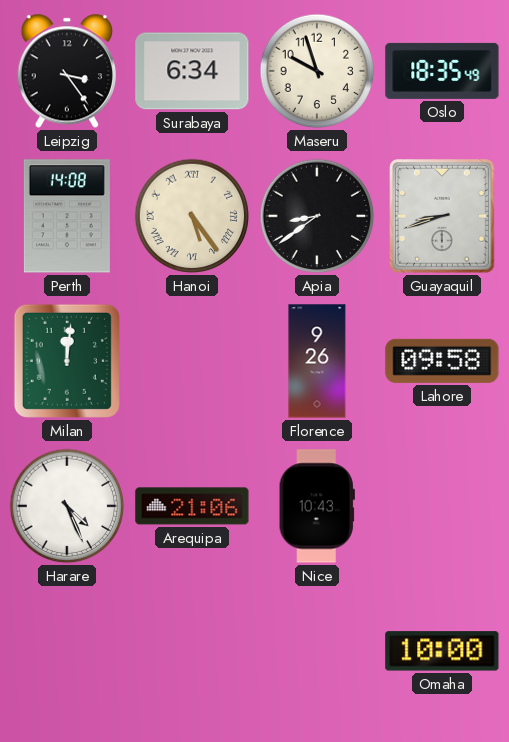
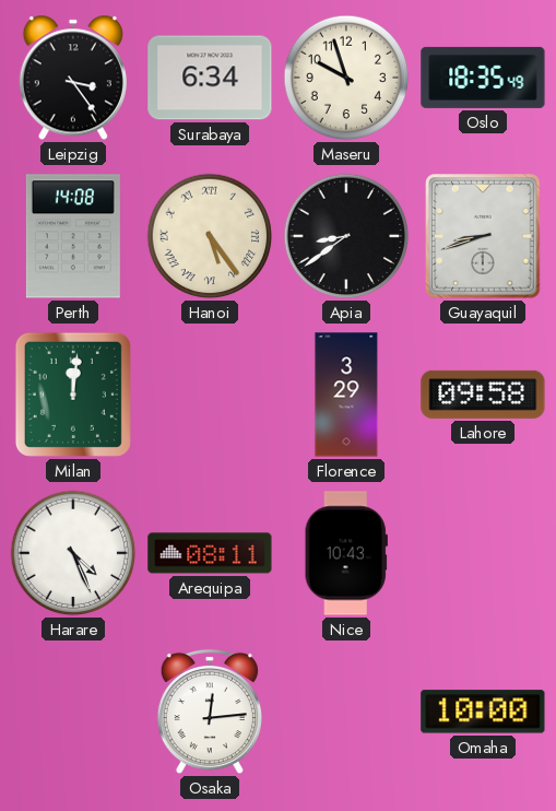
Florence: 9:26 -> 3:29
Arequipa: 21:06 -> 08:11
Osaka: none -> 12:14
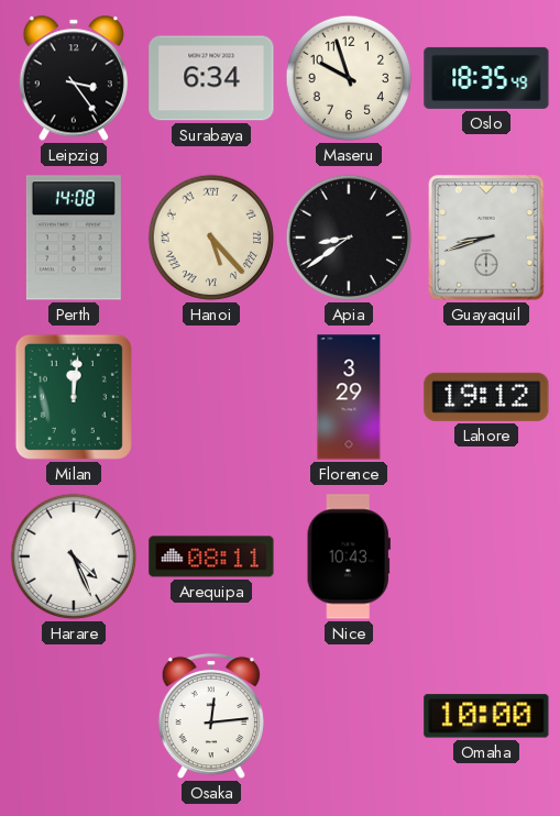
Hanoi: 5:24 -> 5:23
Lahore: 09:58 -> 19:12
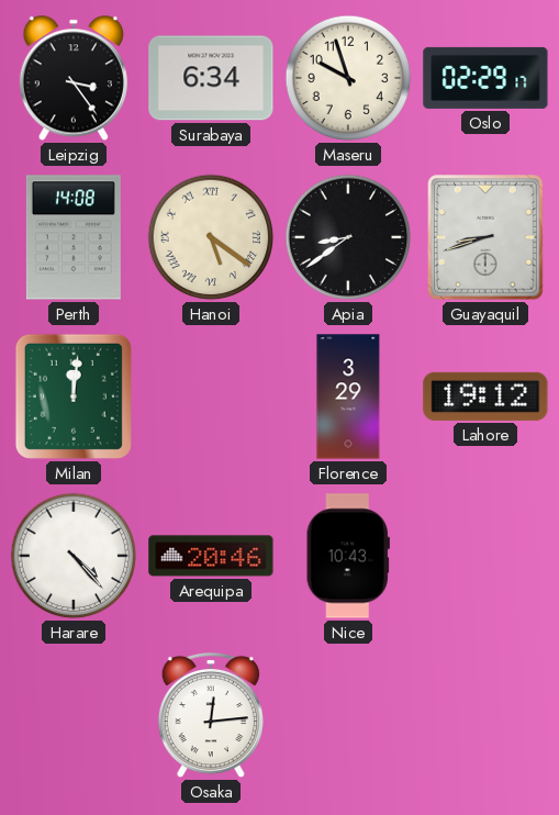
Oslo: 18:35 -> 02:29
Hanoi: 5:23 -> 5:21
Harare: 4:26 -> 4:23
Arequipa: 08:11 -> 20:46
Omaha: 10:00 -> none
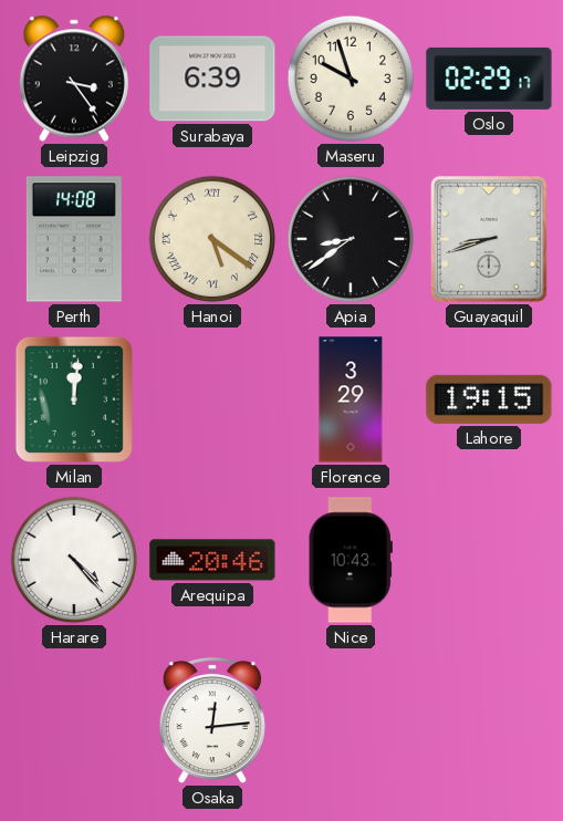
Surabaya: 6:34 -> 6:39
Lahore: 19:12 -> 19:15
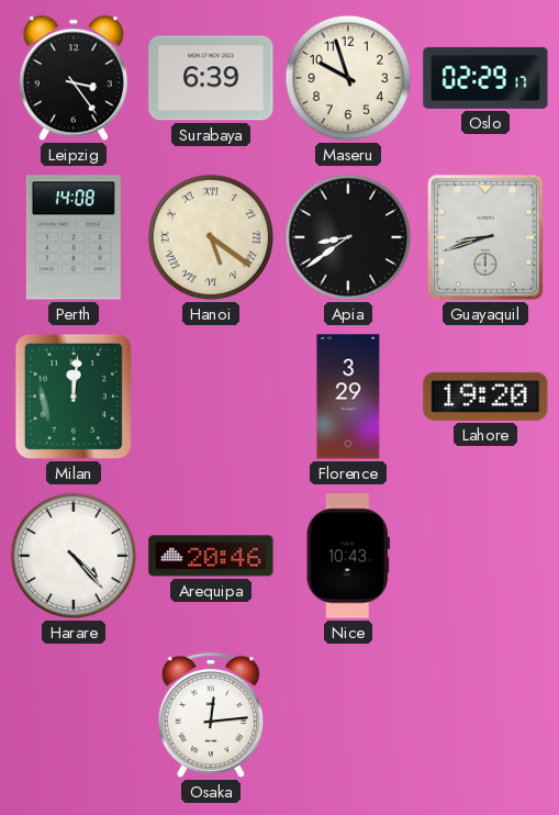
Lahore: 19:15 -> 19:20
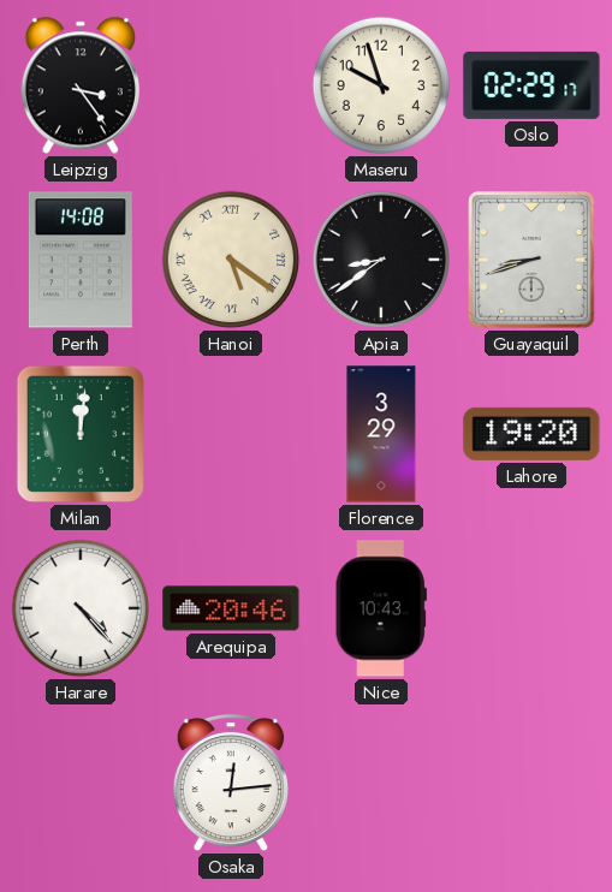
Surabaya: 6:39 -> none
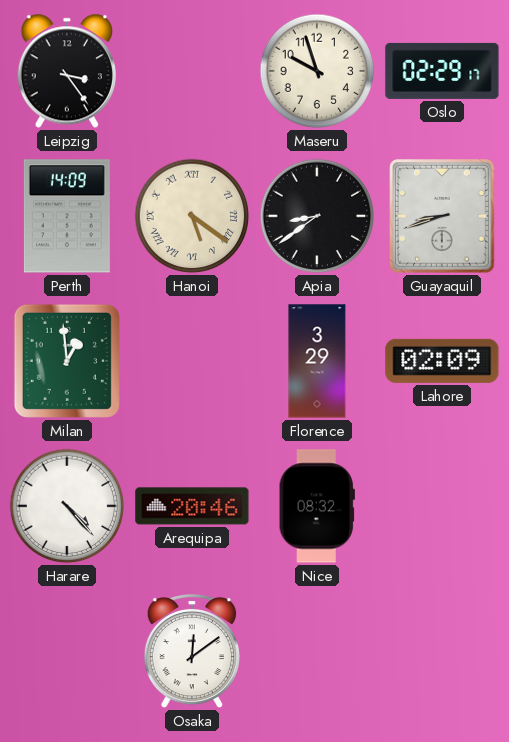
Perth: 14:08 -> 14:09
Milan: 12:01 -> 12:59
Lahore: 19:20 -> 02:09
Nice: 10:43 -> 08:32
Osaka: 12:14 -> 12:09
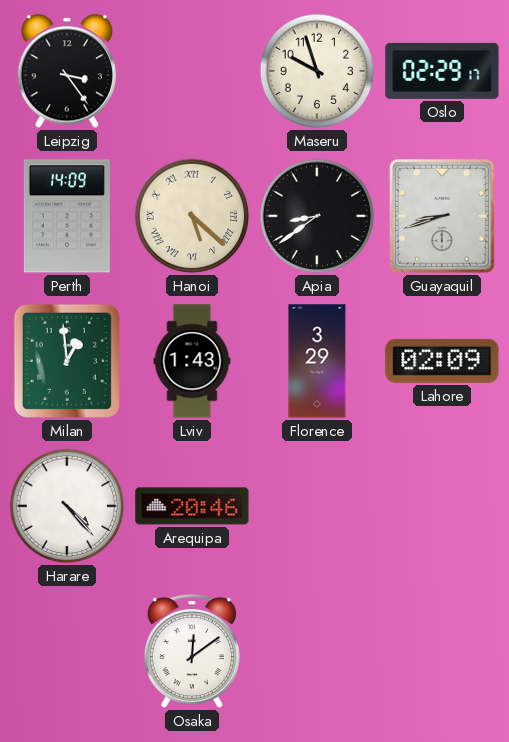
Hanoi: 5:21 -> 5:22
Lviv: none -> 1:43
Nice: 08:32 -> none
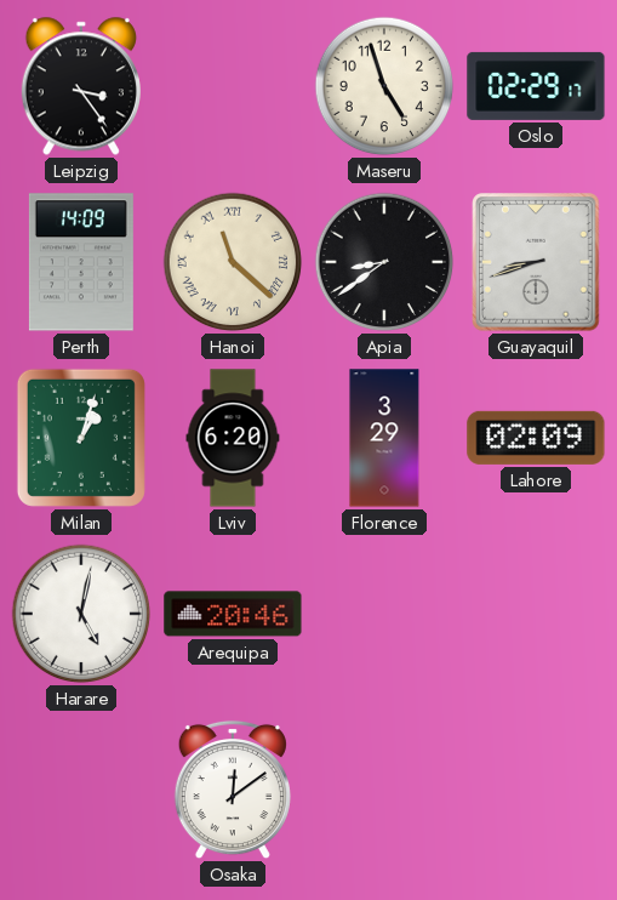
Maseru: 9:57 -> 4:57
Hanoi: 5:22 -> 11:22
Milan: 12:59 -> 1:03
Lviv: 1:43 -> 6:20
Harare: 4:23 -> 5:02
